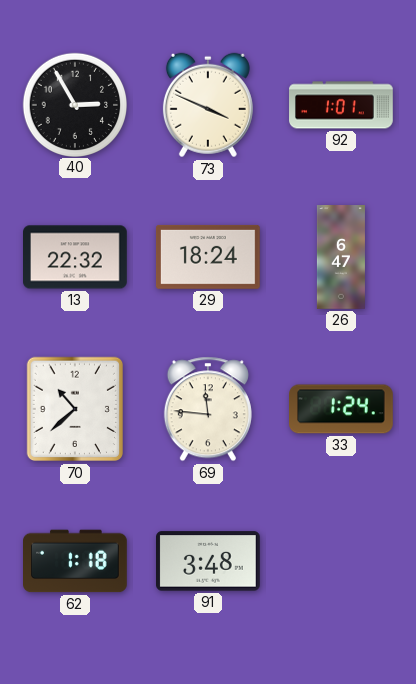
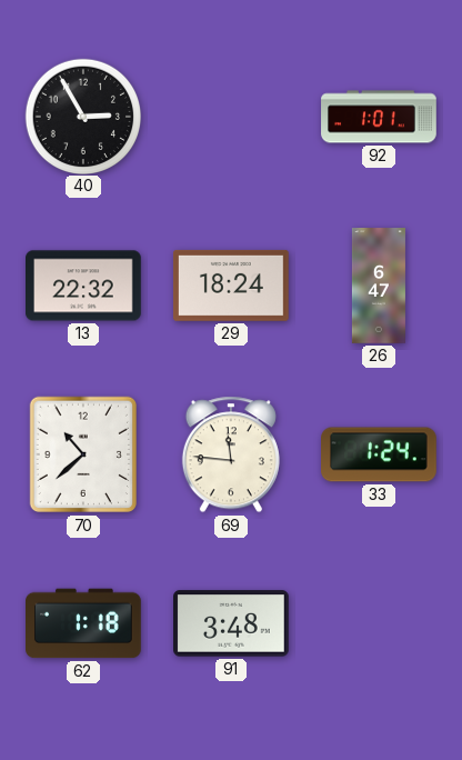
73: 3:49 -> none
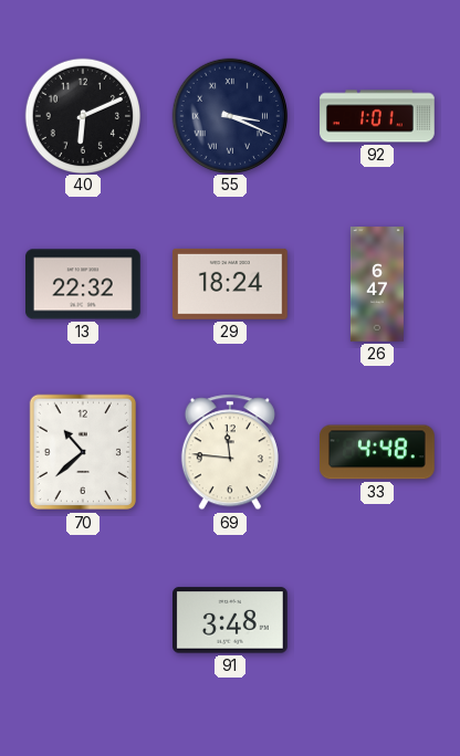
40: 2:55 -> 6:11
55: none -> 3:19
33: 1:24 -> 4:48
62: 1:18 -> none
